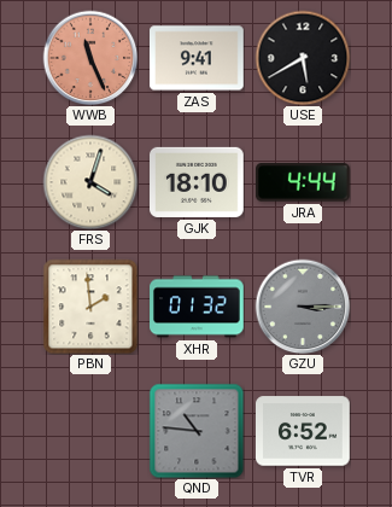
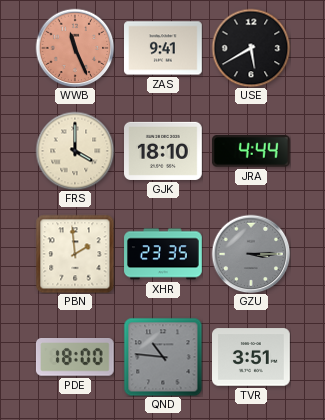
FRS: 4:03 -> 4:00
XHR: 01:32 -> 23:35
PDE: none -> 18:00
TVR: 6:52 -> 3:51
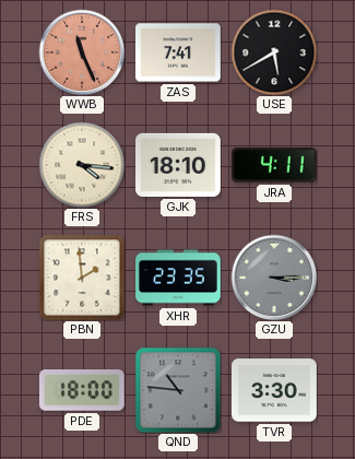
ZAS: 9:41 -> 7:41
FRS: 4:00 -> 4:16
JRA: 4:44 -> 4:11
TVR: 3:51 -> 3:30
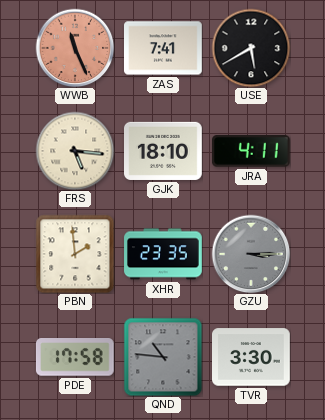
FRS: 4:16 -> 5:16
PDE: 18:00 -> 17:58
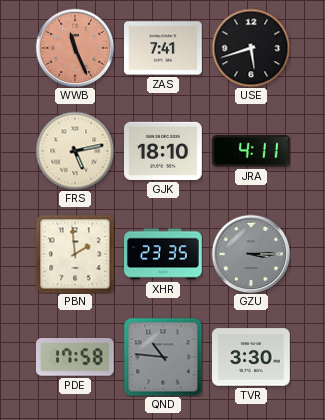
USE: 5:40 -> 5:42
FRS: 5:16 -> 5:13
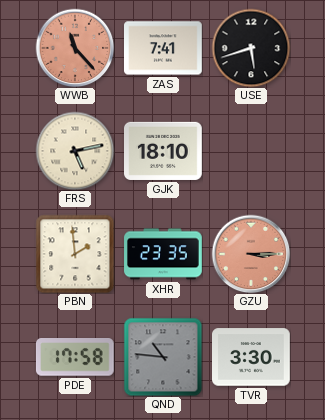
WWB: 11:26 -> 11:23
JRA: 4:11 -> none
GZU dial: grey -> salmon
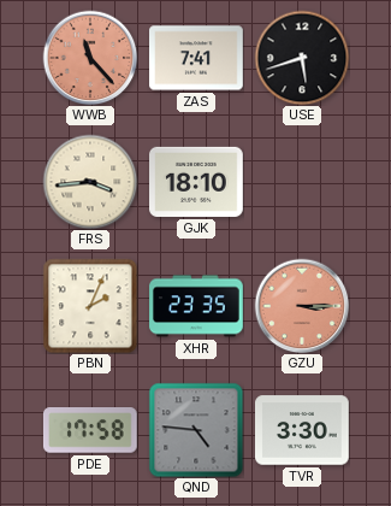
FRS: 5:13 -> 3:44
PBN: 1:59 -> 2:04
QND: 10:46 -> 4:46
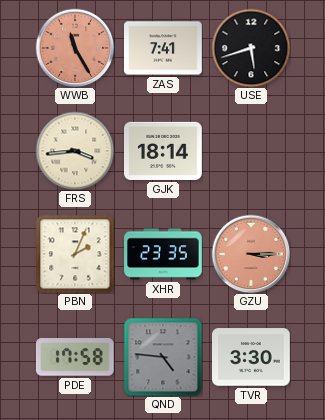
WWB: 11:23 -> 11:25
GJK: 18:10 -> 18:14
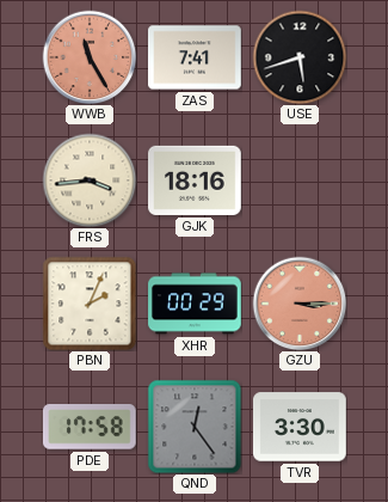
GJK: 18:14 -> 18:16
XHR: 23:35 -> 00:29
QND: 4:46 -> 12:24
